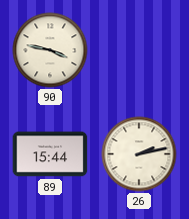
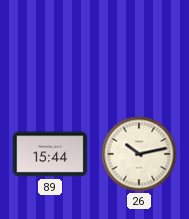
90: 3:47 -> none
26: 2:13 -> 10:13
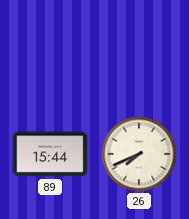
26: 10:13 -> 7:41
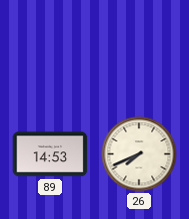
89: 15:44 -> 14:53
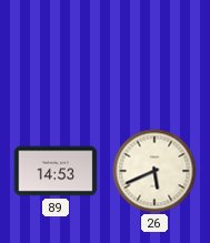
26: 7:41 -> 5:41
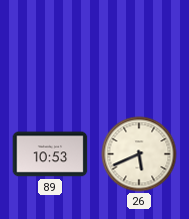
89: 14:53 -> 10:53
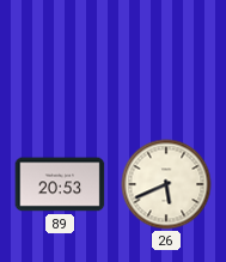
89: 10:53 -> 20:53
